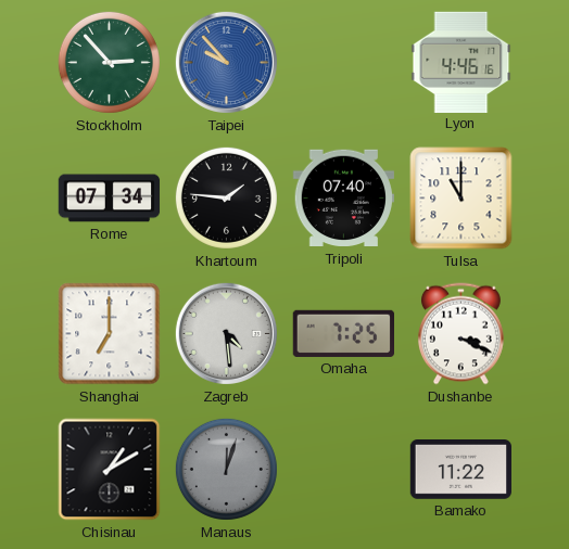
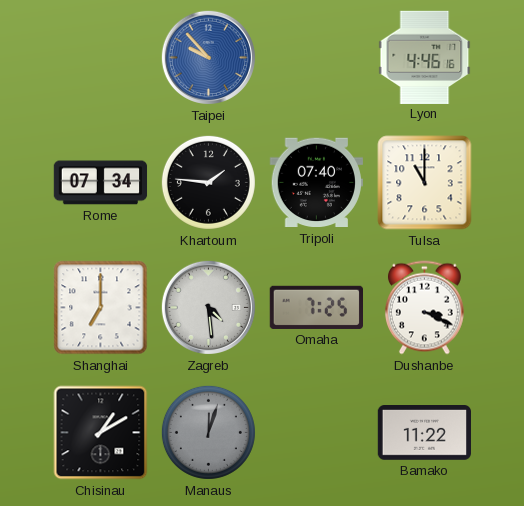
Stockholm: 2:53 -> none
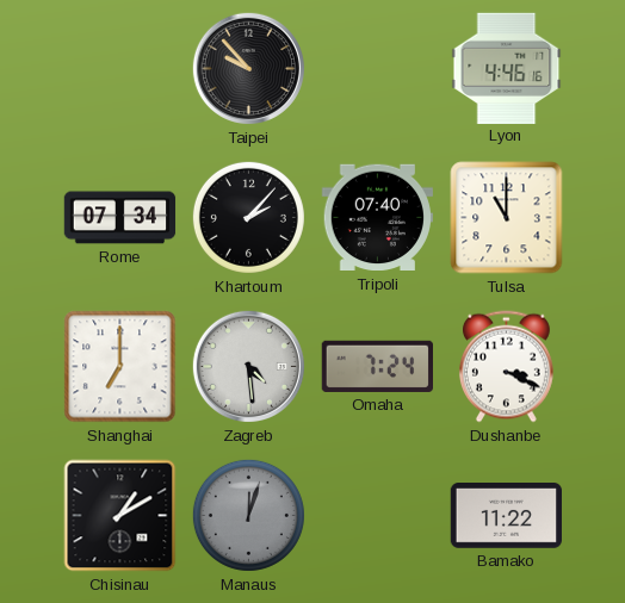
Taipei dial: blue -> black
Khartoum: 1:46 -> 2:07
Omaha: 7:25 -> 7:24
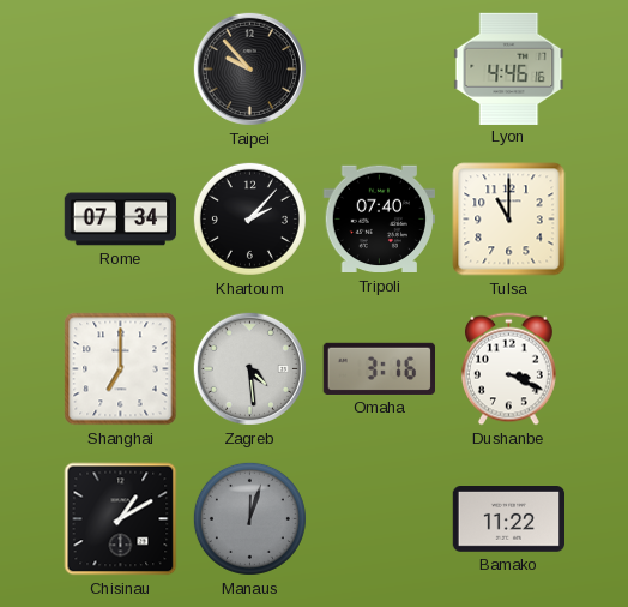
Omaha: 7:24 -> 3:16
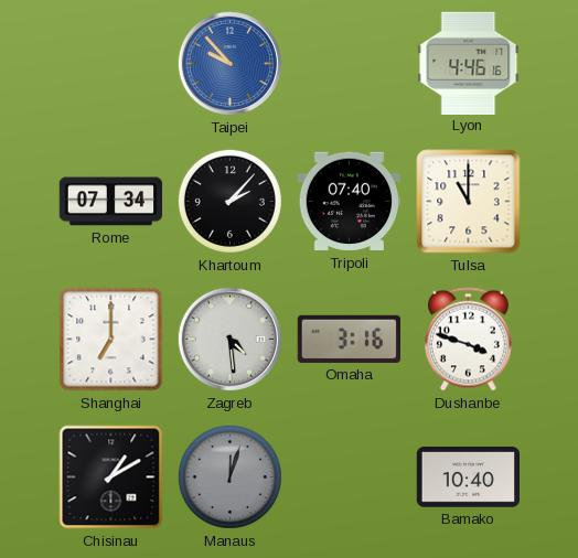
Taipei dial: black -> blue
Dushanbe: 3:19 -> 3:48
Bamako: 11:22 -> 10:40
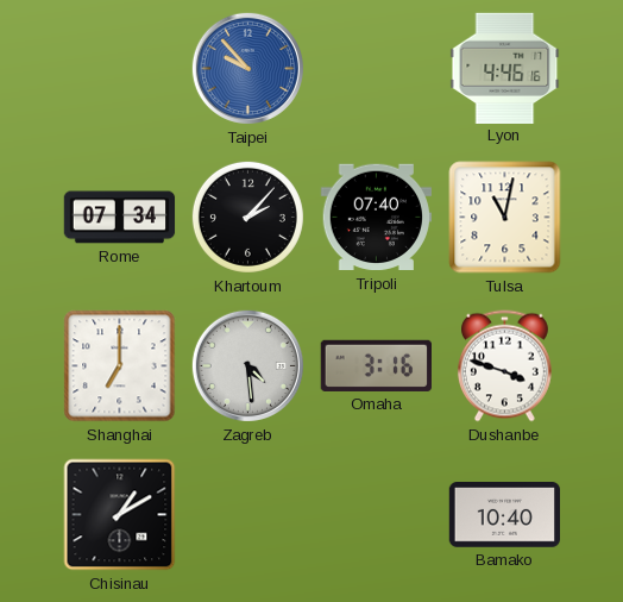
Tulsa: 11:00 -> 11:02
Manaus: 12:03 -> none
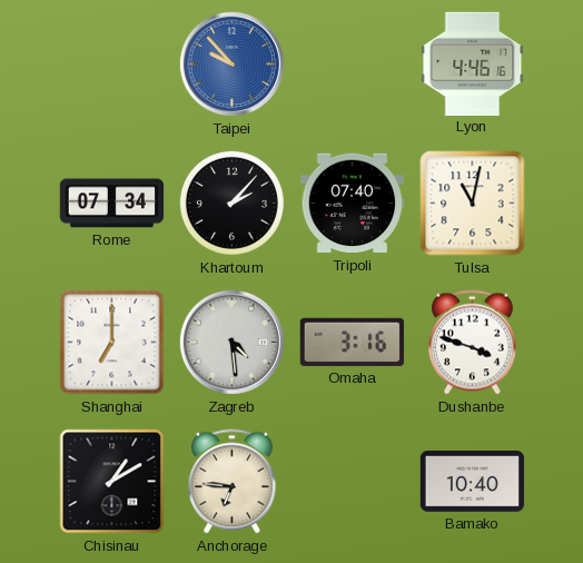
Anchorage: none -> 6:46
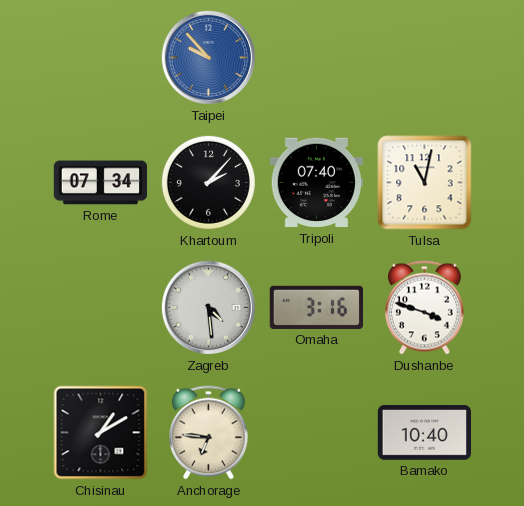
Lyon: 4:46 -> none
Shanghai: 7:00 -> none
